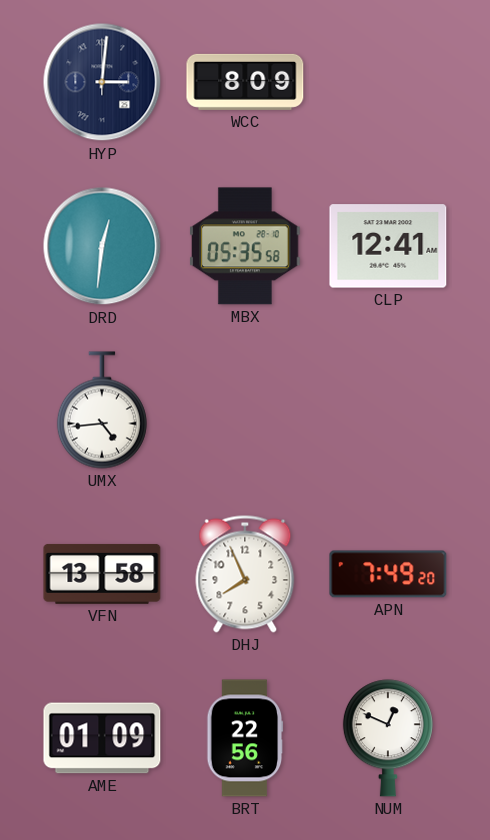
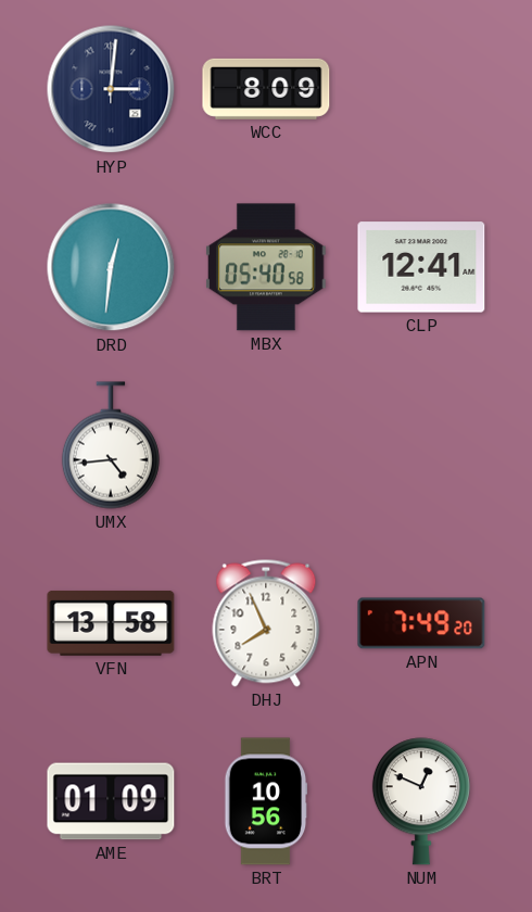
MBX: 05:35 -> 05:40
BRT: 22:56 -> 10:56
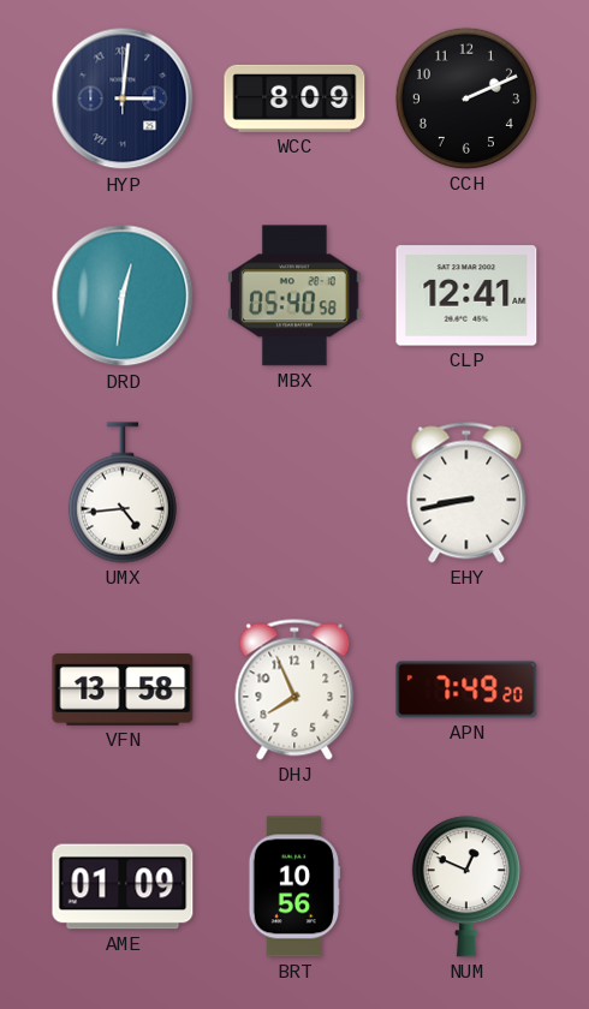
CCH: none -> 2:11
EHY: none -> 8:43
